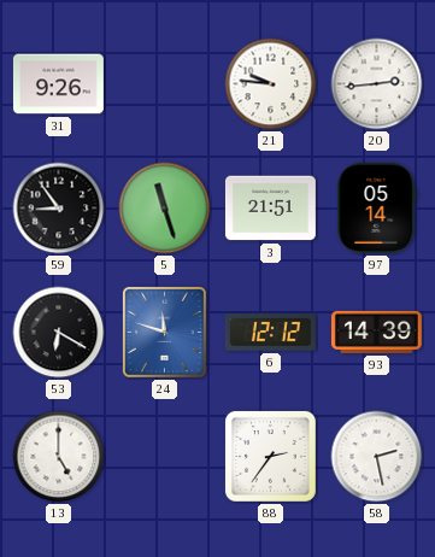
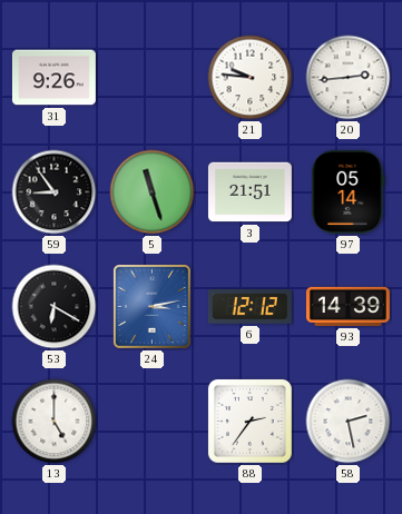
24: 11:48 -> 3:13
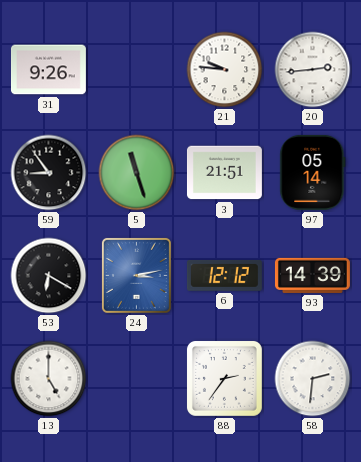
58: 2:28 -> 2:31
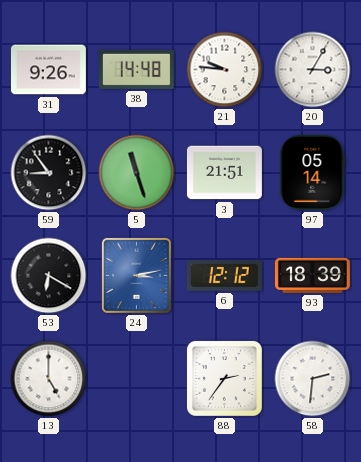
38: none -> 14:48
20: 2:44 -> 3:05
93: 14:39 -> 18:39
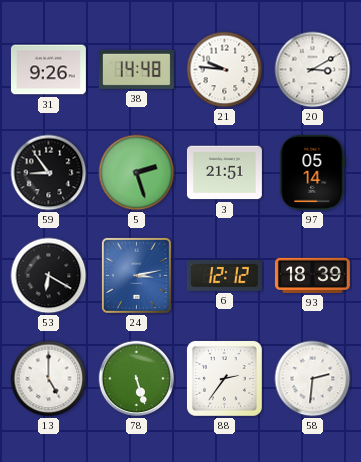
20: 3:05 -> 3:10
5: 11:27 -> 2:27
78: none -> 5:27
